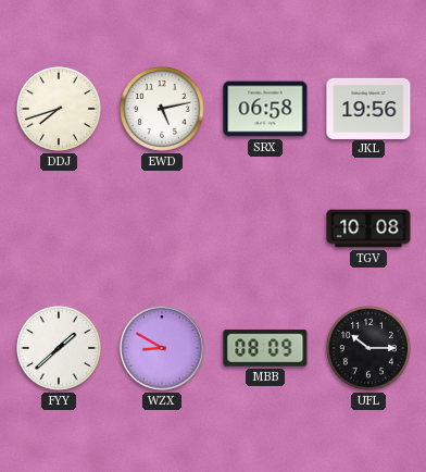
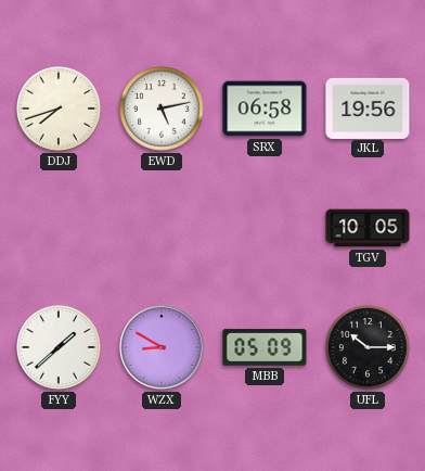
TGV: 10:08 -> 10:05
MBB: 08:09 -> 05:09
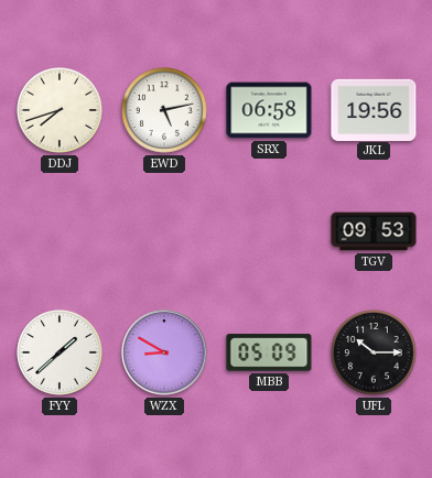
TGV: 10:05 -> 09:53
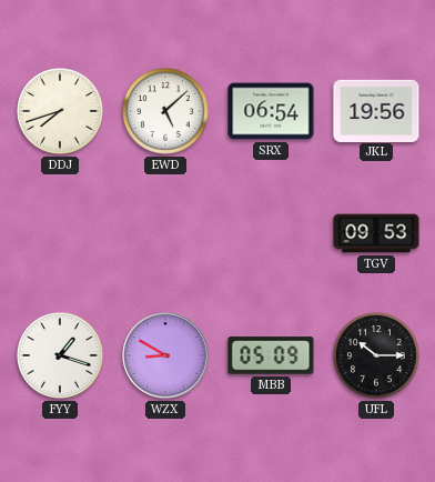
EWD: 5:13 -> 5:08
SRX: 06:58 -> 06:54
FYY: 1:38 -> 1:18
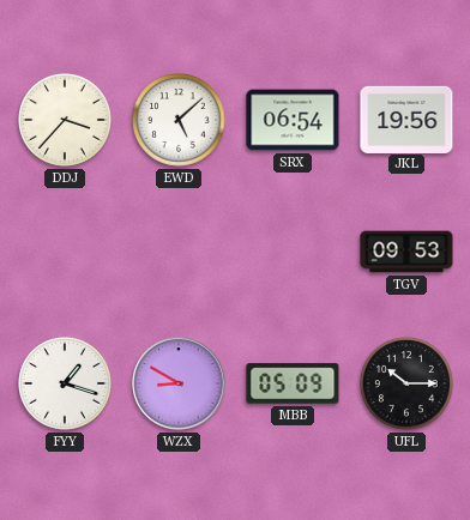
DDJ: 7:42 -> 3:37
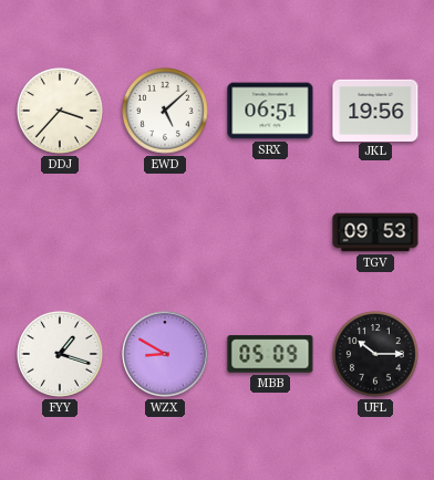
SRX: 06:54 -> 06:51
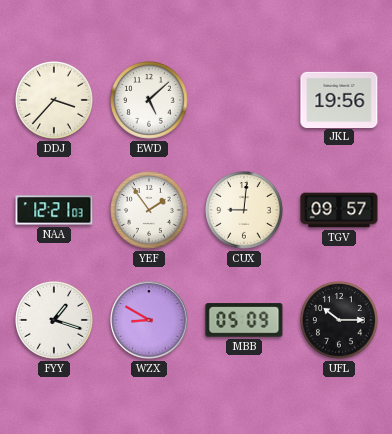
SRX: 06:51 -> none
NAA: none -> 12:21
YEF: none -> 1:54
CUX: none -> 9:01
TGV: 09:53 -> 09:57
